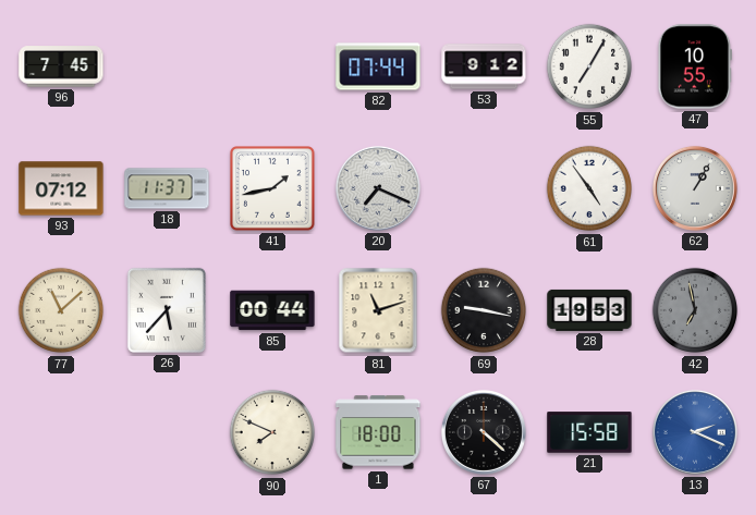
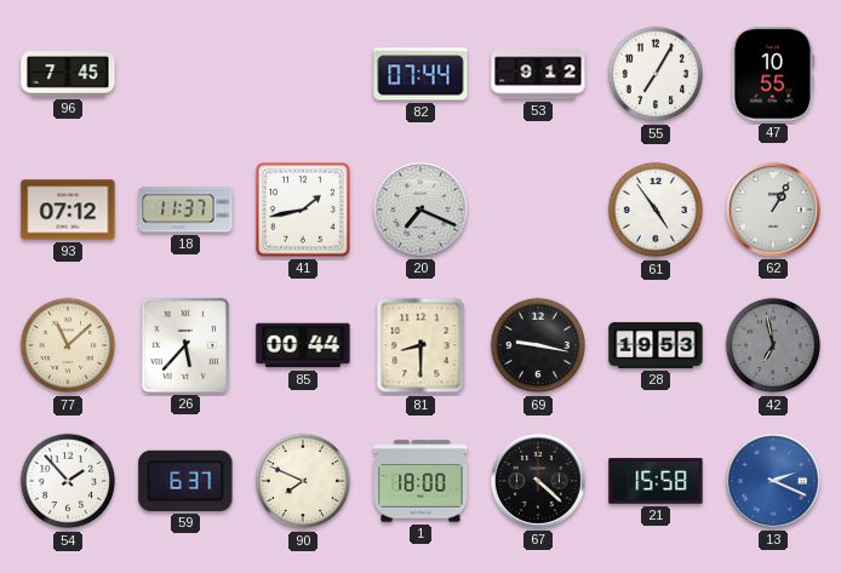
81: 11:12 -> 8:30
54: none -> 1:53
59: none -> 6:37
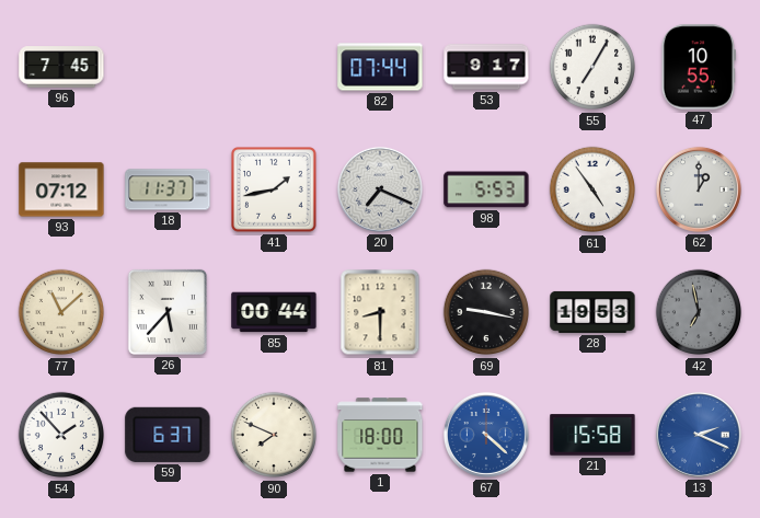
53: 9:12 -> 9:17
98: none -> 5:53
62: 1:05 -> 1:00
67 dial: black -> blue
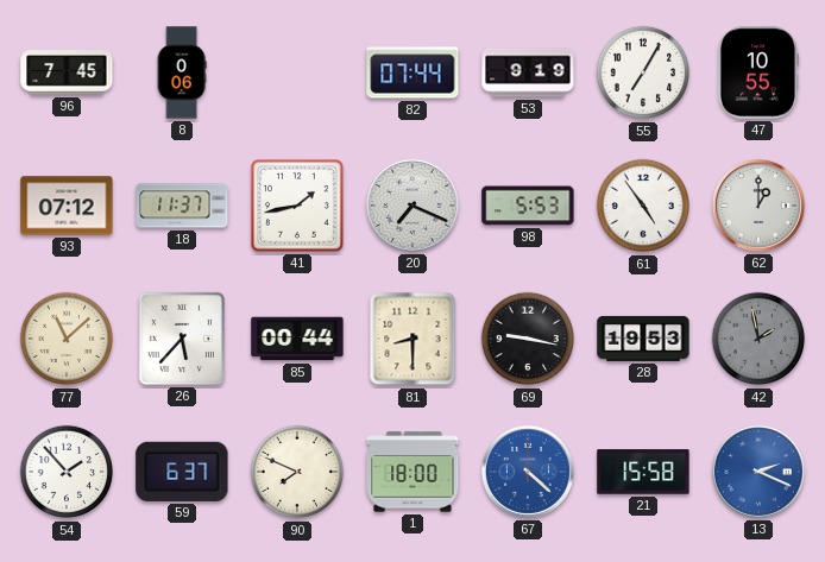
8: none -> 0:06
53: 9:17 -> 9:19
42: 6:58 -> 1:58
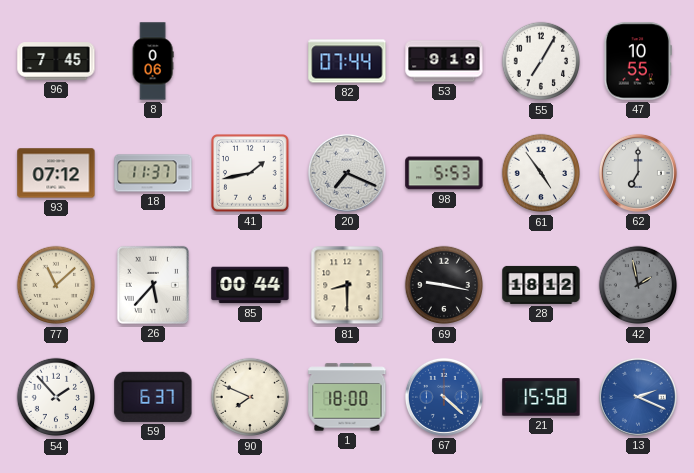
62: 1:00 -> 7:00
28: 19:53 -> 18:12
